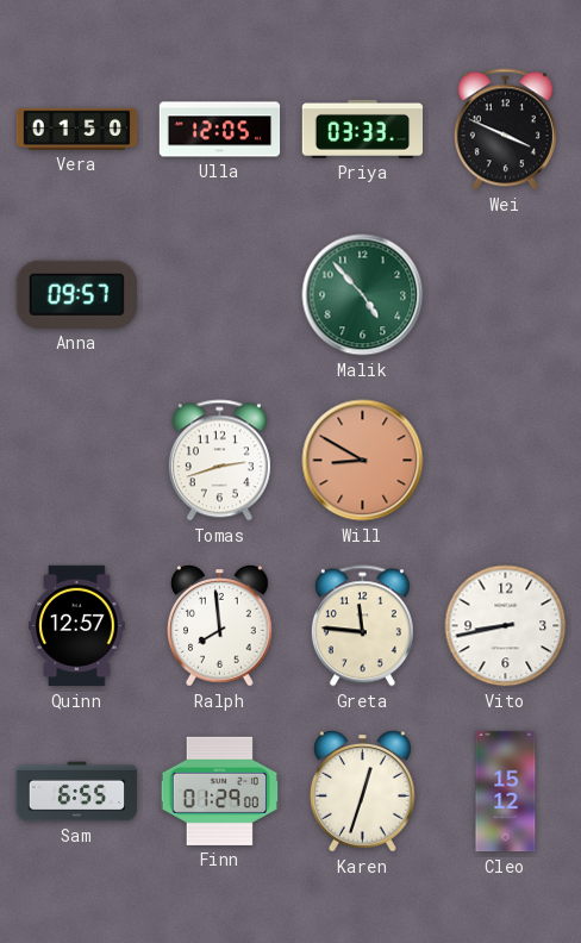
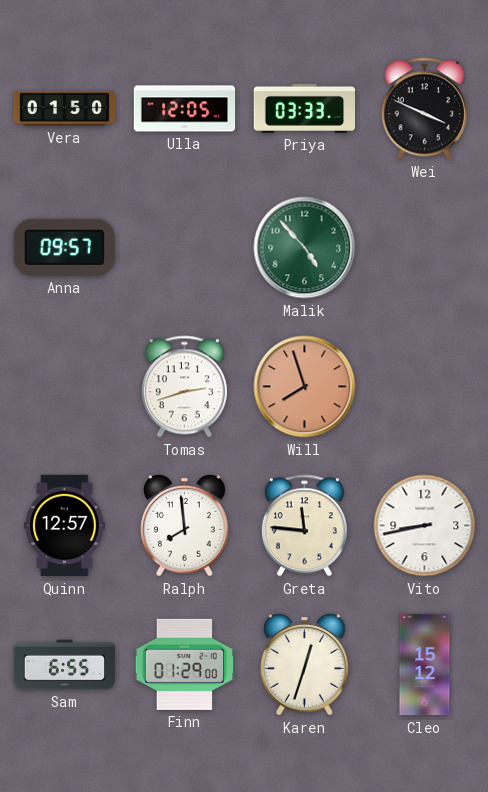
Will: 8:50 -> 7:57
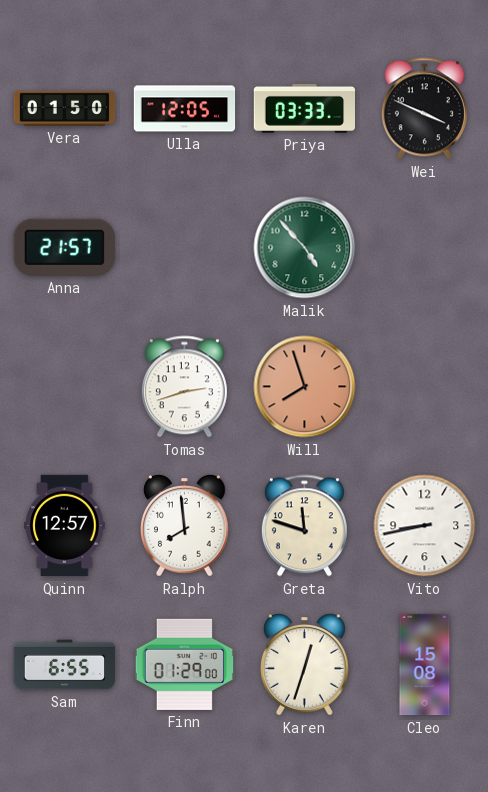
Anna: 09:57 -> 21:57
Greta: 11:46 -> 11:48
Cleo: 15:12 -> 15:08
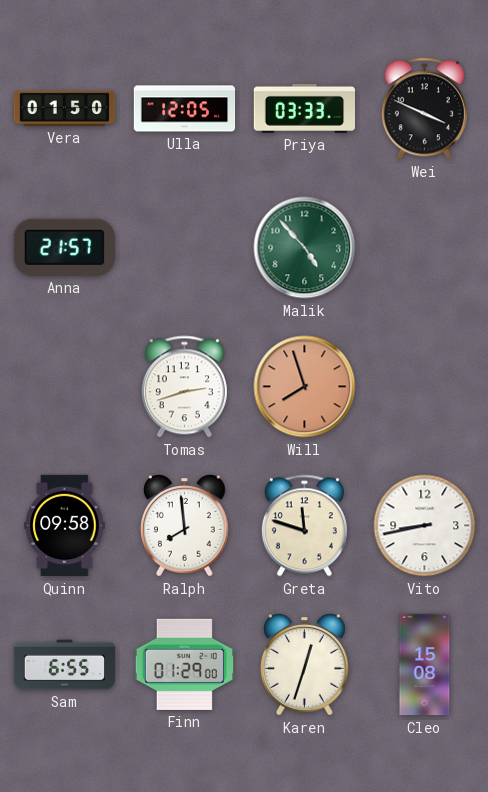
Quinn: 12:57 -> 09:58
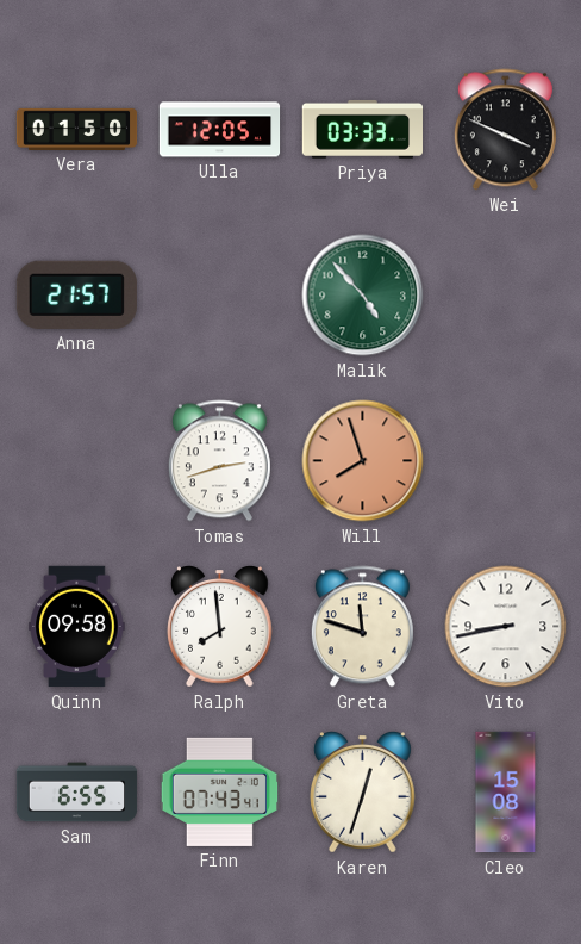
Finn: 01:29 -> 07:43
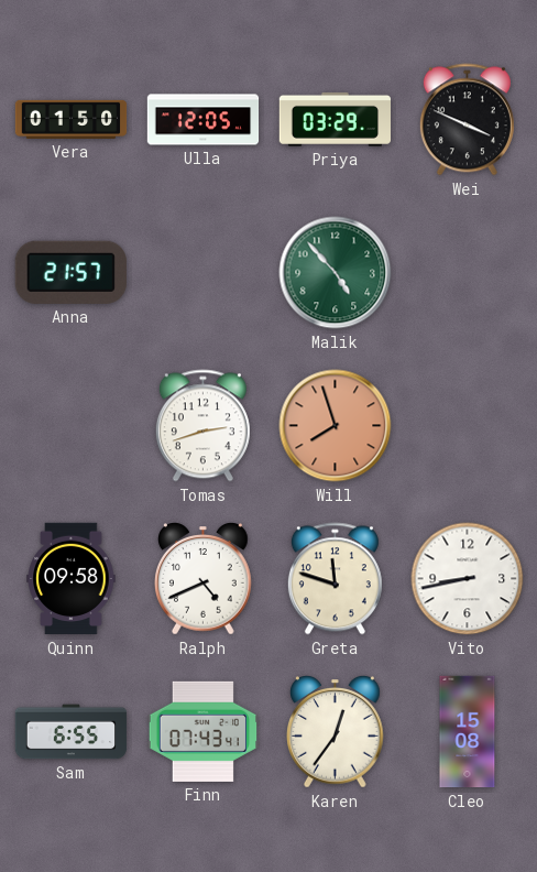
Priya: 03:33 -> 03:29
Ralph: 7:59 -> 4:41
Karen: 12:33 -> 12:36
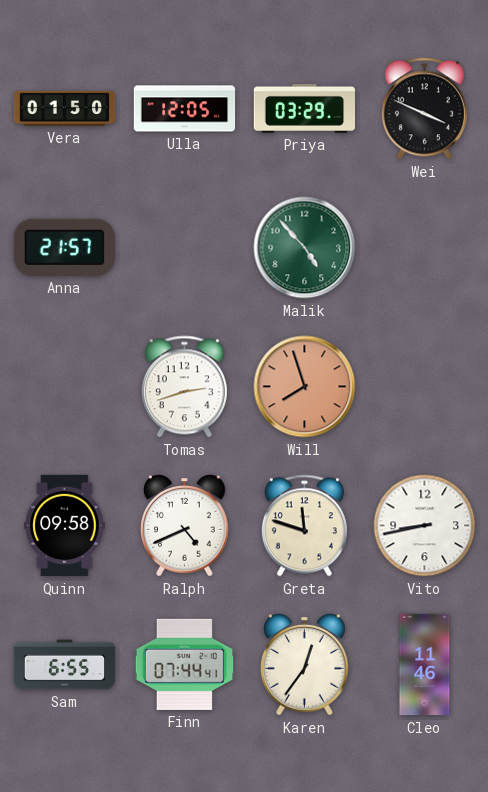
Finn: 07:43 -> 07:44
Cleo: 15:08 -> 11:46
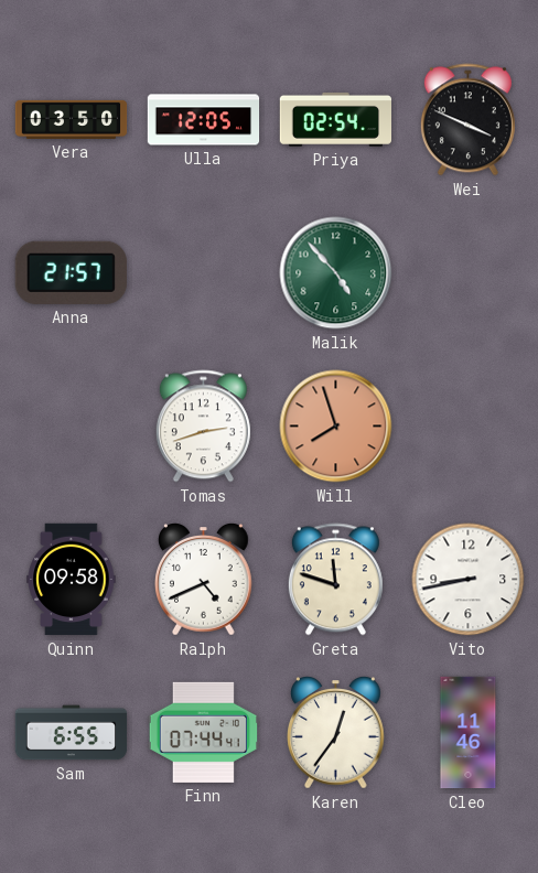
Vera: 01:50 -> 03:50
Priya: 03:29 -> 02:54
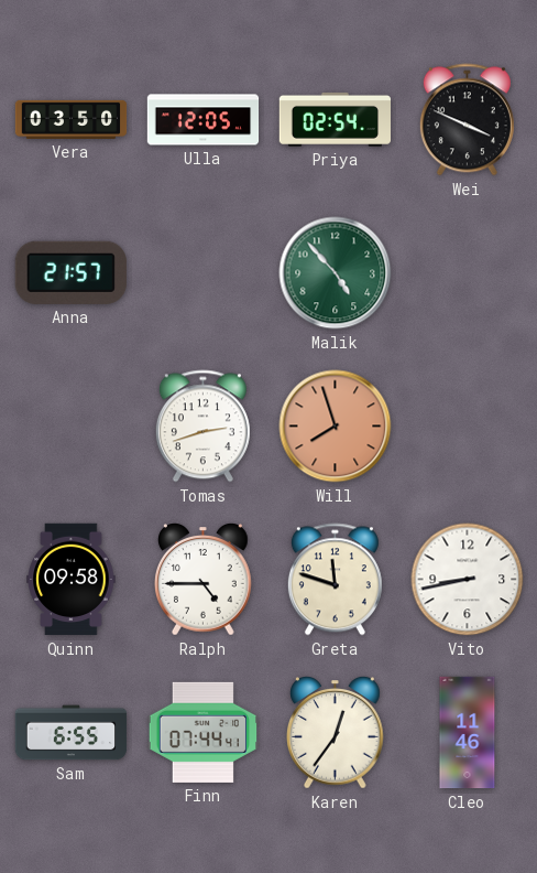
Ralph: 4:41 -> 4:45
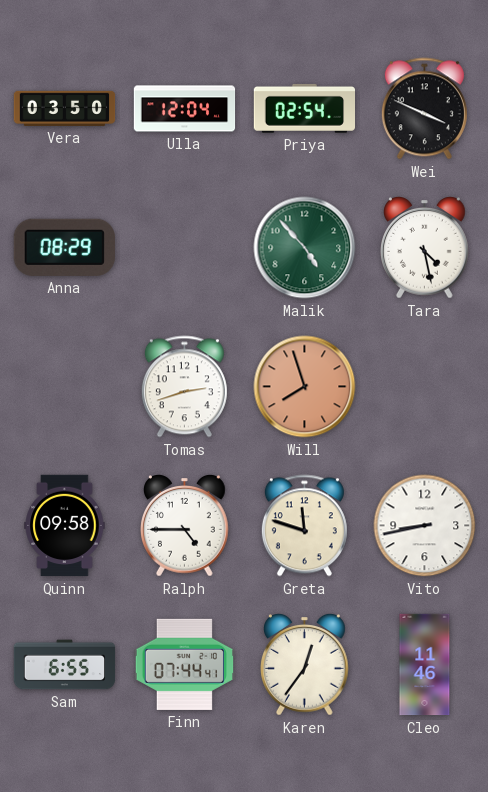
Ulla: 12:05 -> 12:04
Anna: 21:57 -> 08:29
Tara: none -> 4:28
